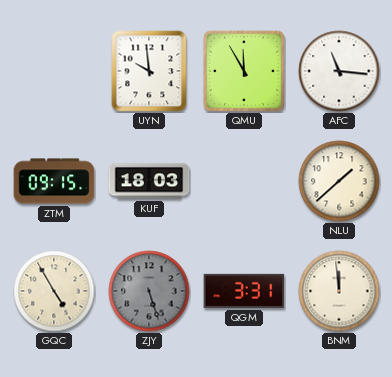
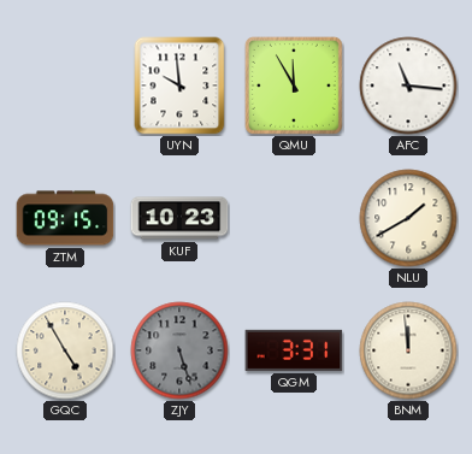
KUF: 18:03 -> 10:23
NLU: 1:38 -> 1:40
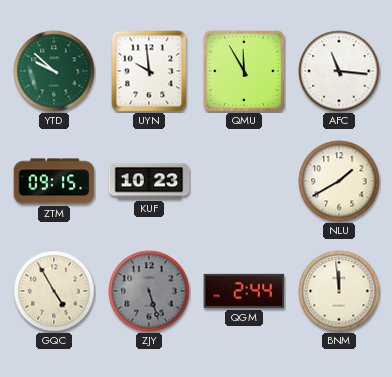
YTD: none -> 9:52
QGM: 3:31 -> 2:44
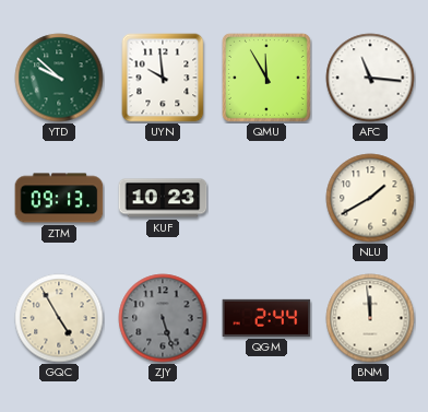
ZTM: 09:15 -> 09:13
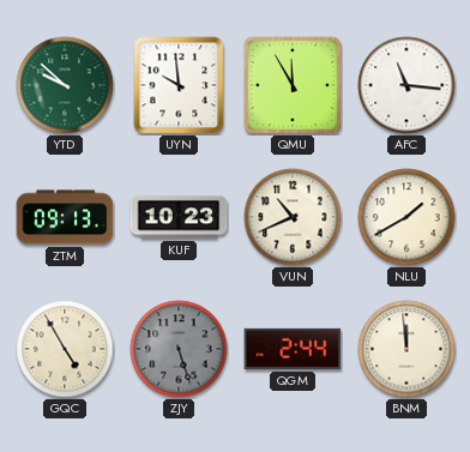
VUN: none -> 10:41
